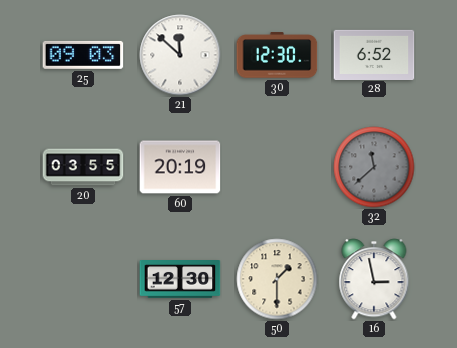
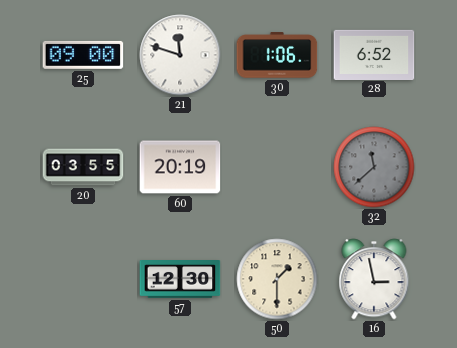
25: 09:03 -> 09:00
21: 11:52 -> 11:48
30: 12:30 -> 1:06
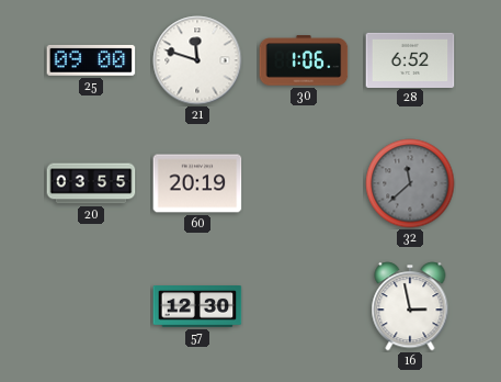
50: 1:30 -> none
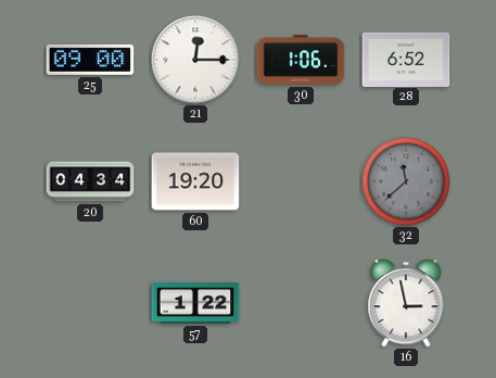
21: 11:48 -> 12:15
20: 03:55 -> 04:34
60: 20:19 -> 19:20
57: 12:30 -> 1:22
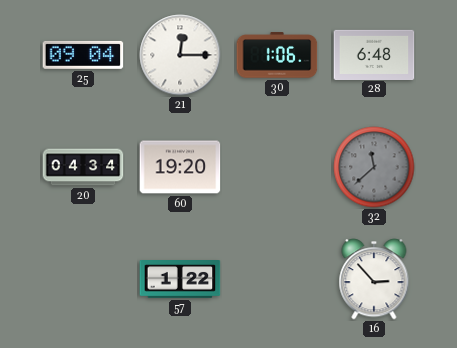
25: 09:00 -> 09:04
28: 6:52 -> 6:48
16: 2:58 -> 2:53
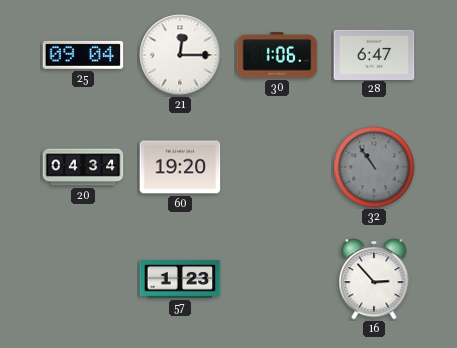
28: 6:48 -> 6:47
32: 11:38 -> 10:54
57: 1:22 -> 1:23
